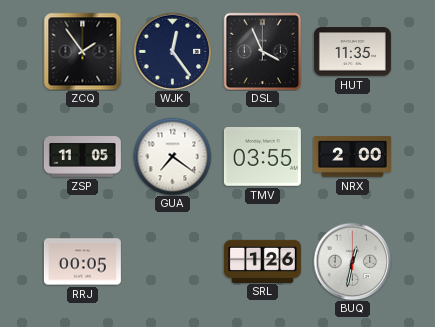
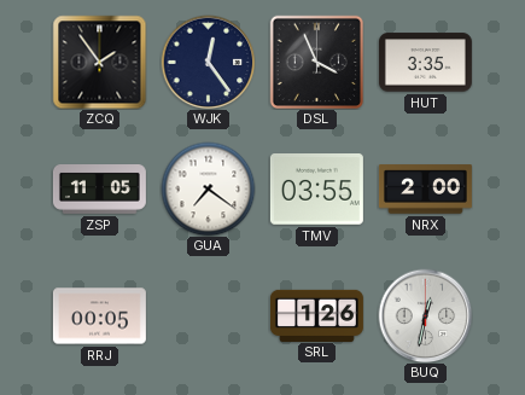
HUT: 11:35 -> 3:35
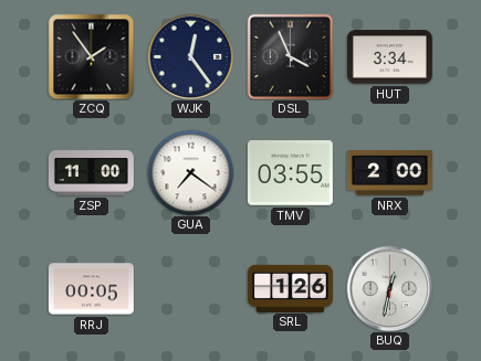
HUT: 3:35 -> 3:34
ZSP: 11:05 -> 11:00
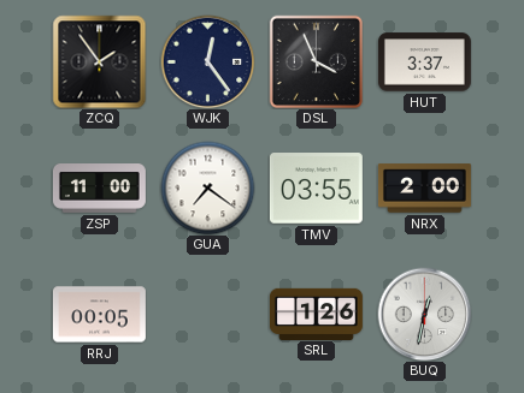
HUT: 3:34 -> 3:37
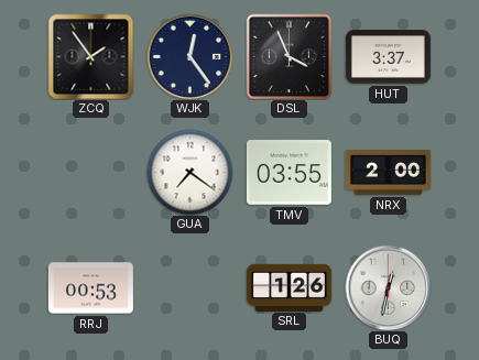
ZSP: 11:00 -> none
RRJ: 00:05 -> 00:53
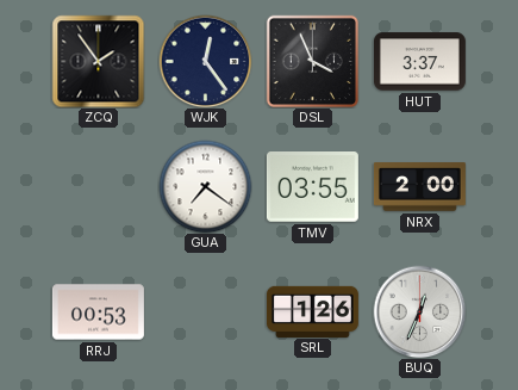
BUQ: 12:32 -> 12:34
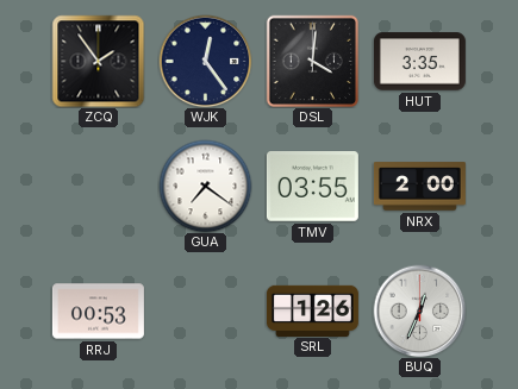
DSL: 3:56 -> 4:01
HUT: 3:37 -> 3:35
